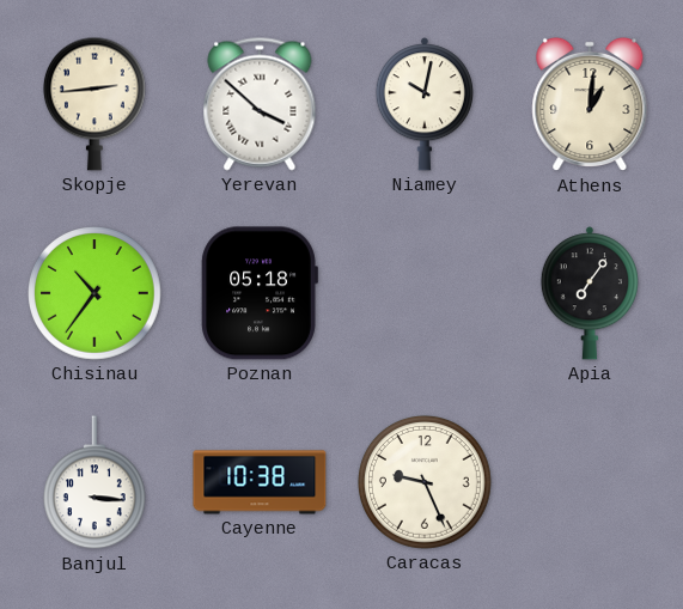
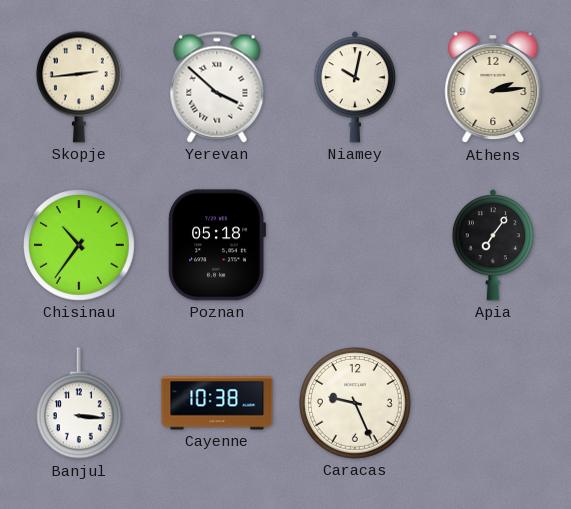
Athens: 1:01 -> 2:14
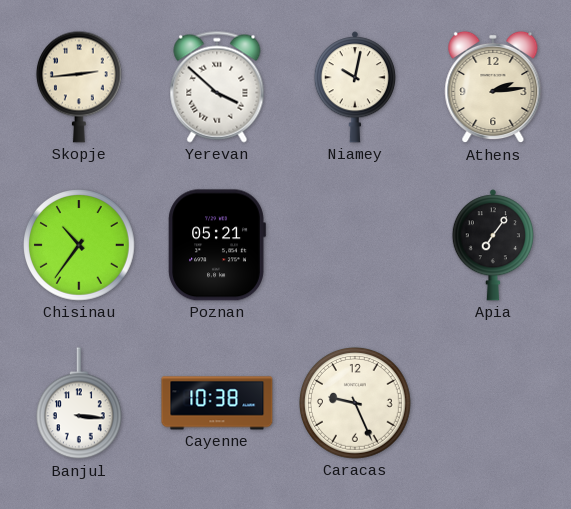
Poznan: 05:18 -> 05:21
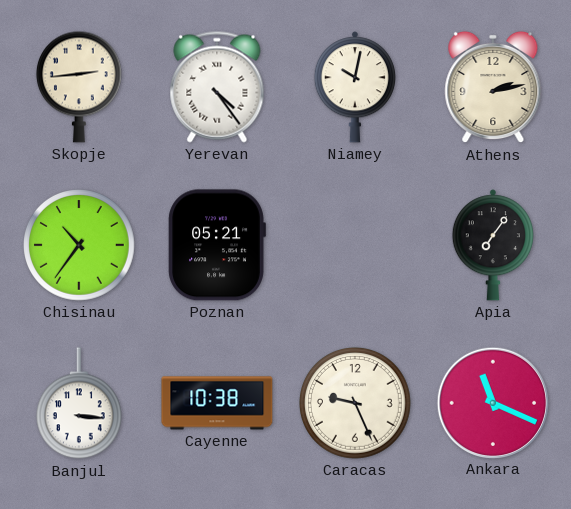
Yerevan: 3:52 -> 4:24
Athens: 2:14 -> 2:13
Ankara: none -> 11:19
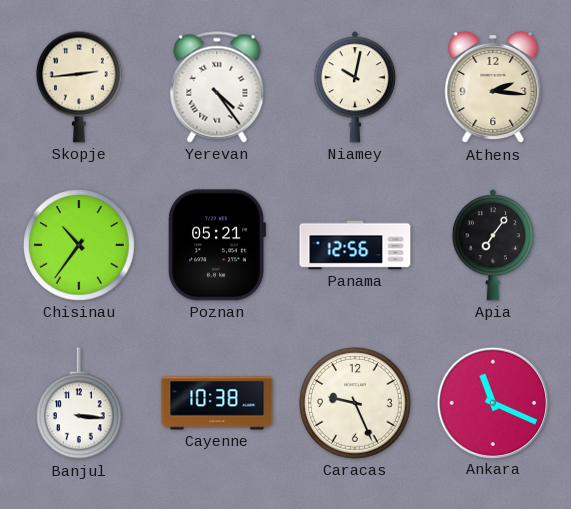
Athens: 2:13 -> 2:16
Panama: none -> 12:56
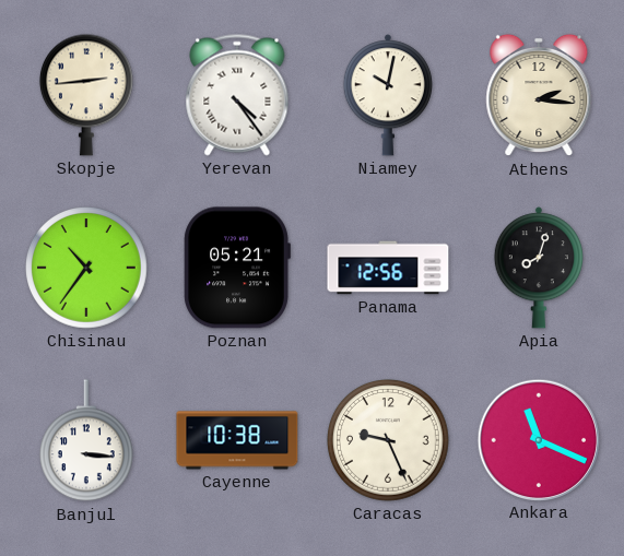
Apia: 7:06 -> 8:03
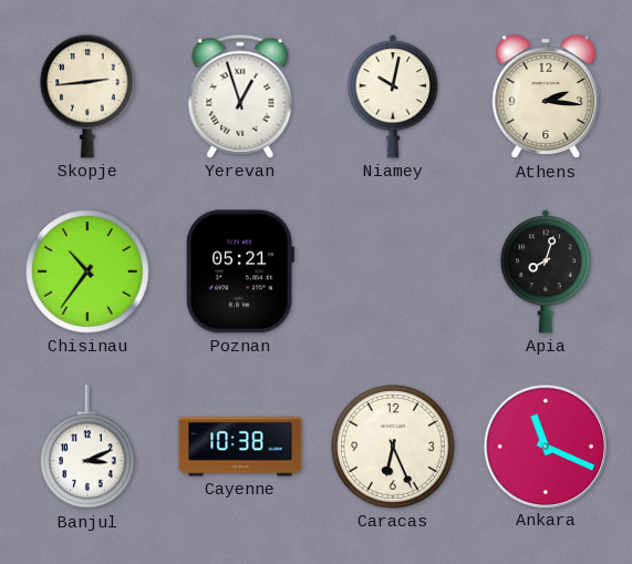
Yerevan: 4:24 -> 12:57
Panama: 12:56 -> none
Banjul: 3:16 -> 3:11
Caracas: 9:26 -> 6:26
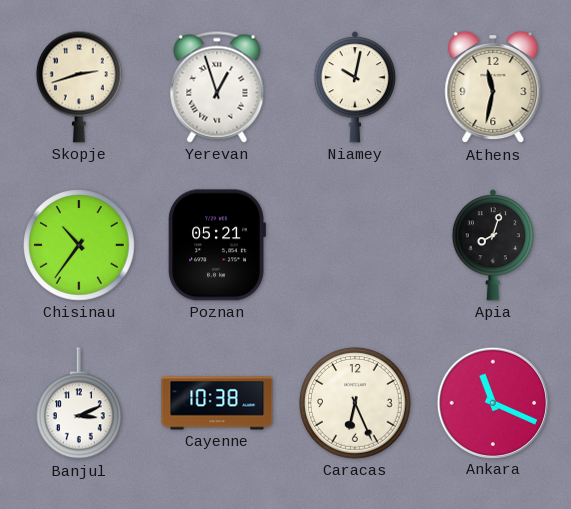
Skopje: 2:44 -> 2:42
Athens: 2:16 -> 11:32
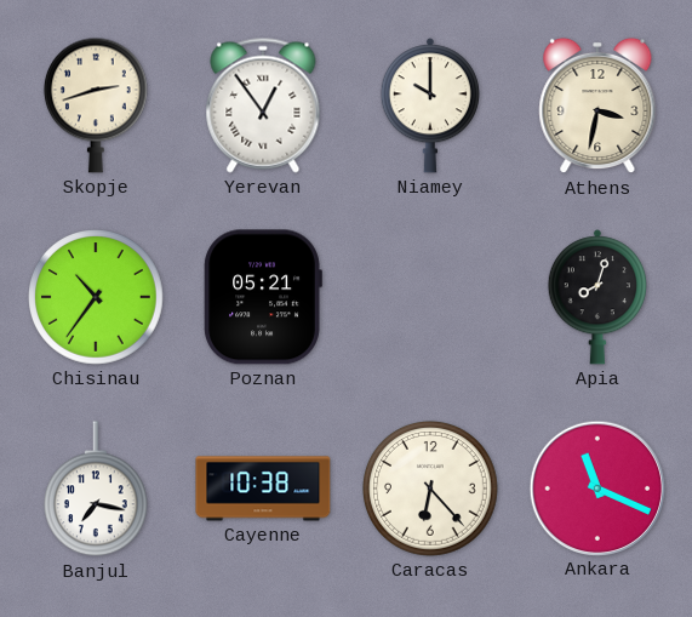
Yerevan: 12:57 -> 12:54
Niamey: 10:02 -> 10:00
Athens: 11:32 -> 3:32
Banjul: 3:11 -> 7:17
Caracas: 6:26 -> 6:23
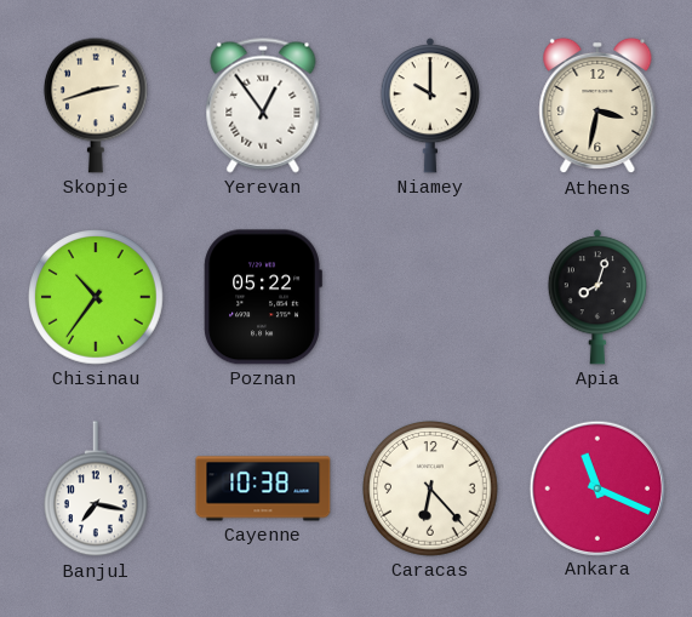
Poznan: 05:21 -> 05:22
